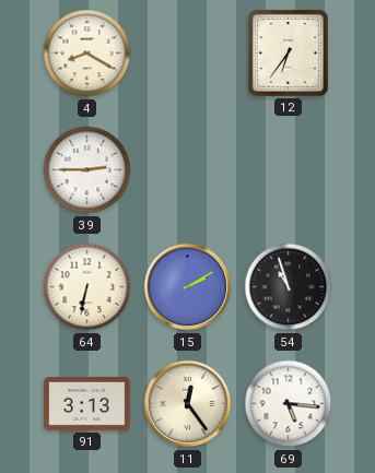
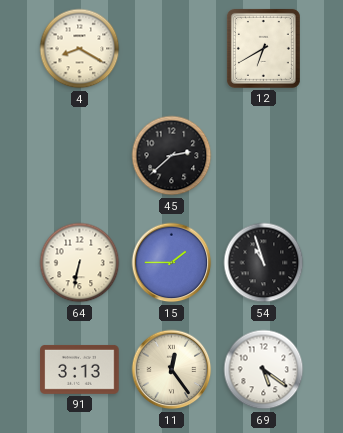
12: 6:36 -> 6:40
39: 2:45 -> none
45: none -> 2:38
15: 2:10 -> 1:45
69: 5:16 -> 5:21
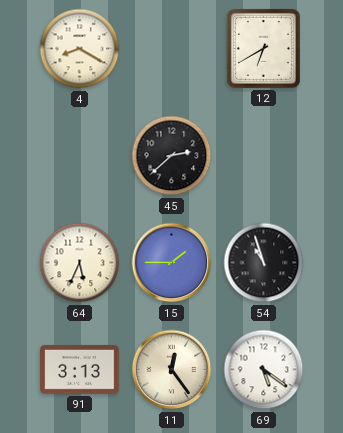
64: 6:32 -> 5:34
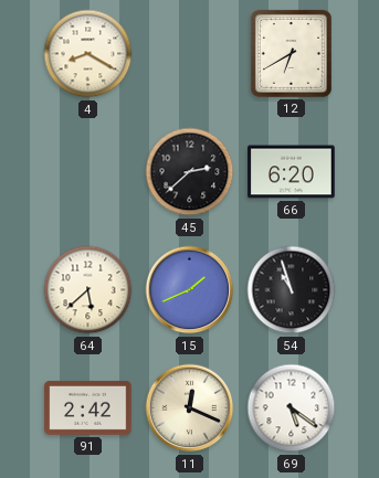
66: none -> 6:20
64: 5:34 -> 5:38
15: 1:45 -> 1:41
91: 3:13 -> 2:42
11: 12:24 -> 12:19
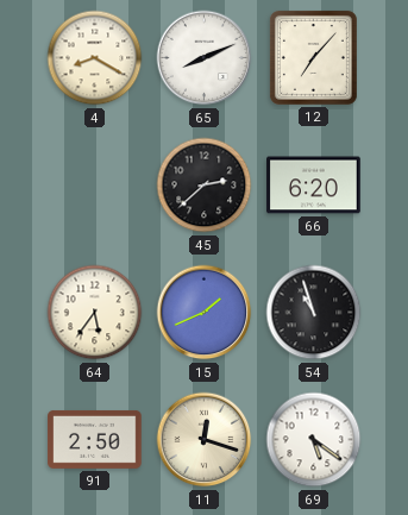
65: none -> 8:11
12: 6:40 -> 7:07
64: 5:38 -> 5:36
91: 2:42 -> 2:50
11: 12:19 -> 12:18
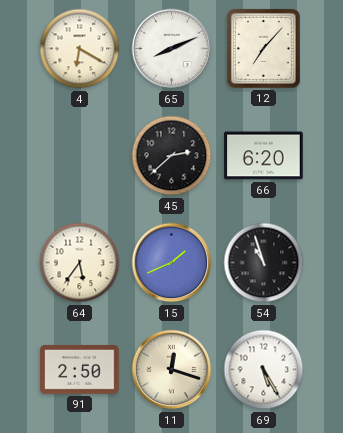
4: 8:20 -> 6:20
69: 5:21 -> 5:25
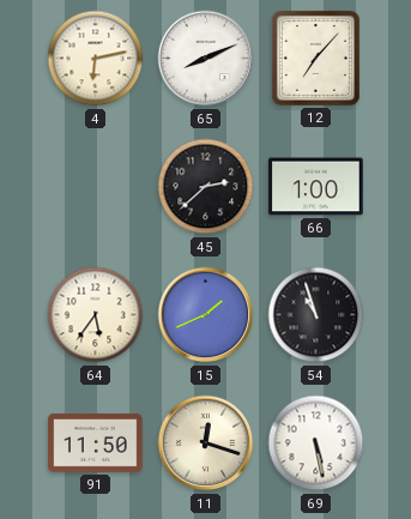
4: 6:20 -> 6:13
66: 6:20 -> 1:00
91: 2:50 -> 11:50
69: 5:25 -> 5:28
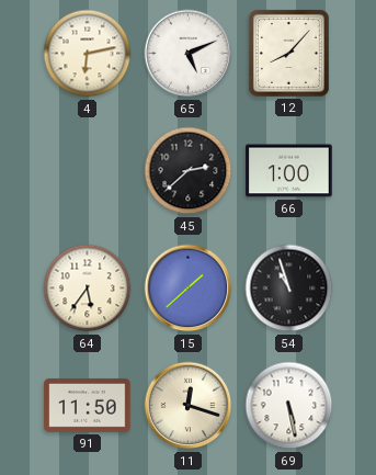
65: 8:11 -> 5:11
12: 7:07 -> 8:07
15: 1:41 -> 1:38
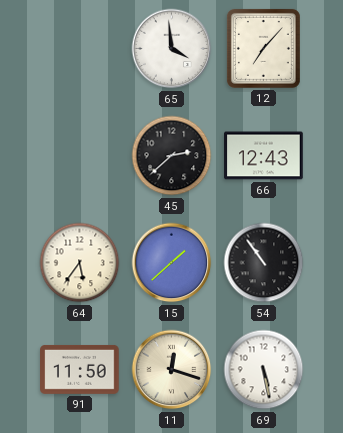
4: 6:13 -> none
65: 5:11 -> 3:59
12: 8:07 -> 7:07
66: 1:00 -> 12:43
54: 10:57 -> 10:54
